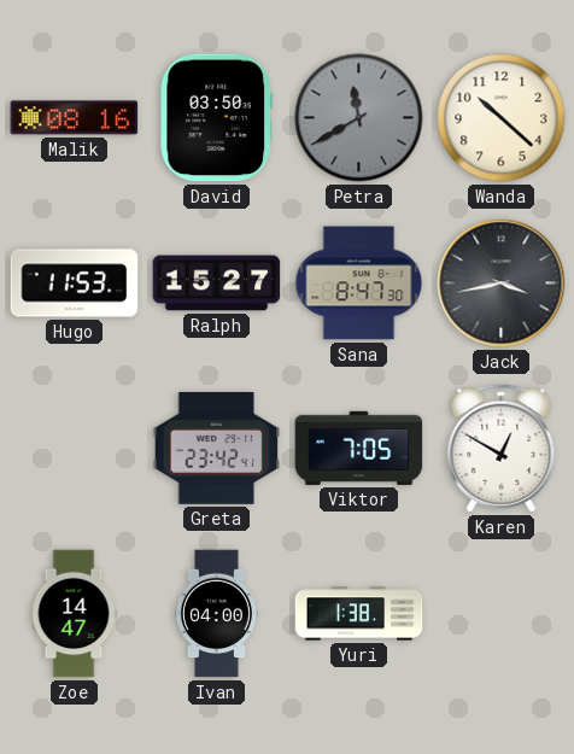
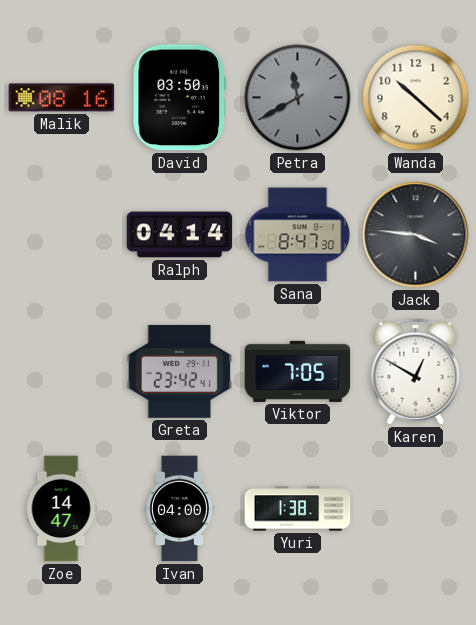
Hugo: 11:53 -> none
Ralph: 15:27 -> 04:14
Jack: 3:43 -> 3:46
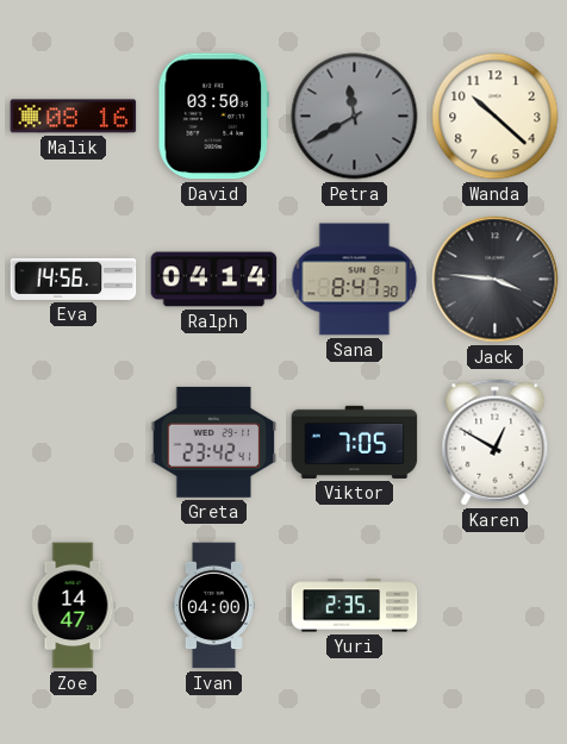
Eva: none -> 14:56
Yuri: 1:38 -> 2:35
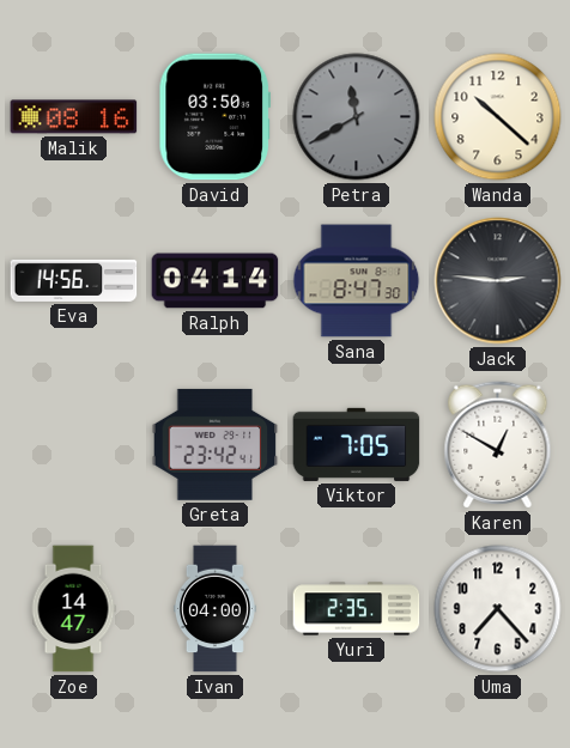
Jack: 3:46 -> 2:46
Uma: none -> 7:23
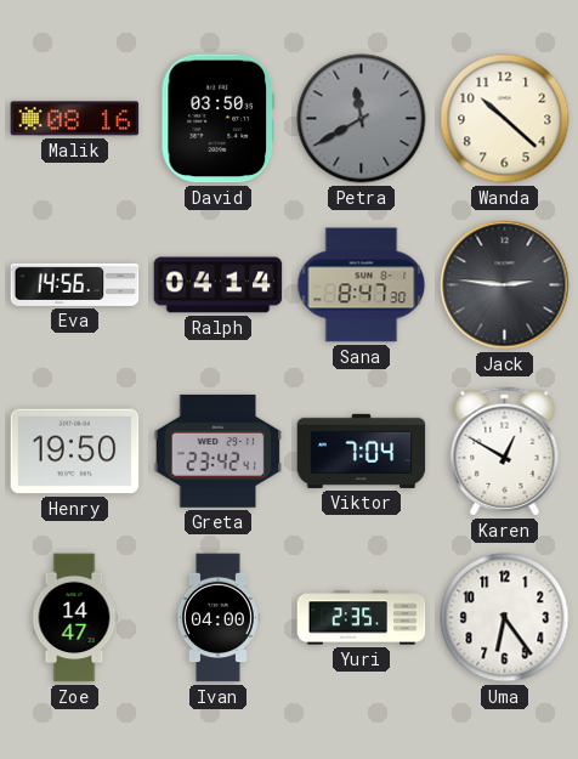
Henry: none -> 19:50
Viktor: 7:05 -> 7:04
Uma: 7:23 -> 6:24
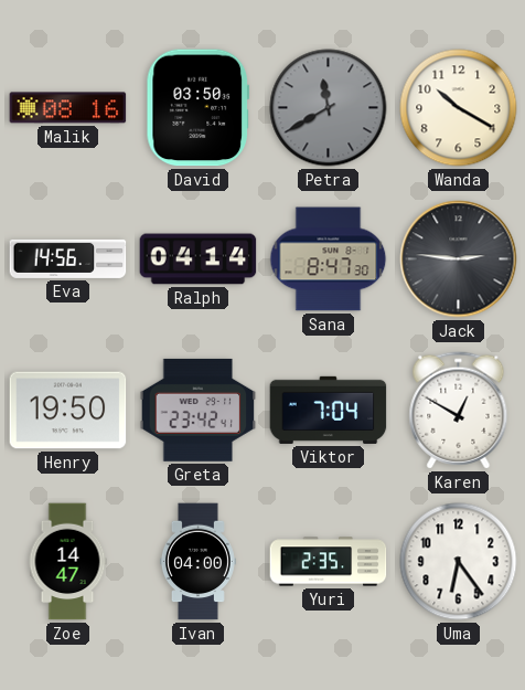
Wanda: 10:22 -> 10:20
